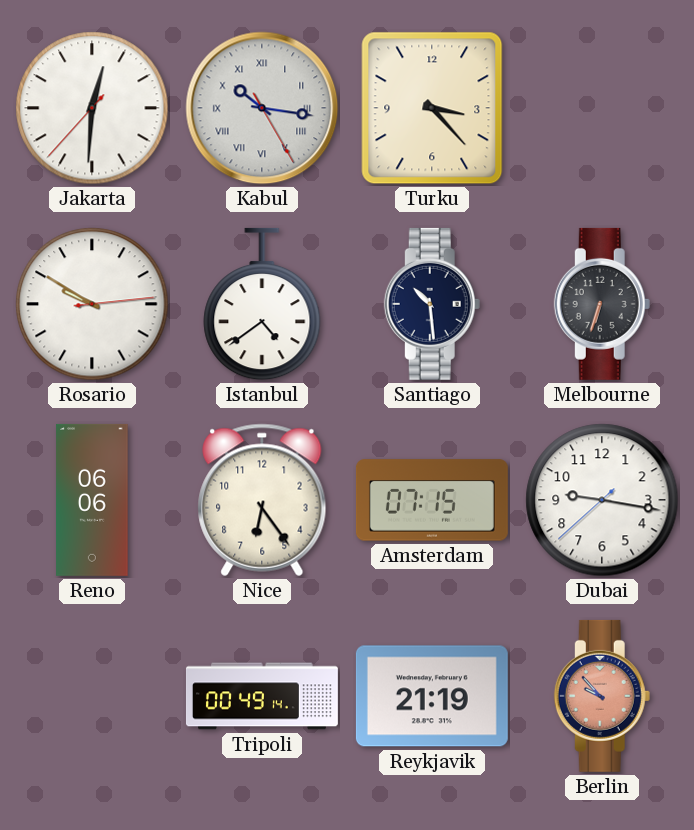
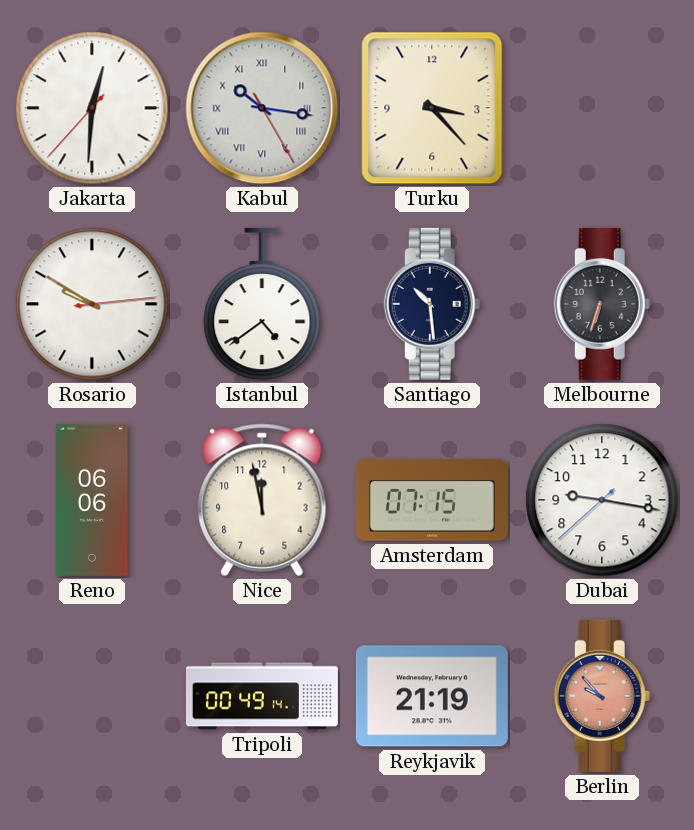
Nice: 6:24 -> 11:58
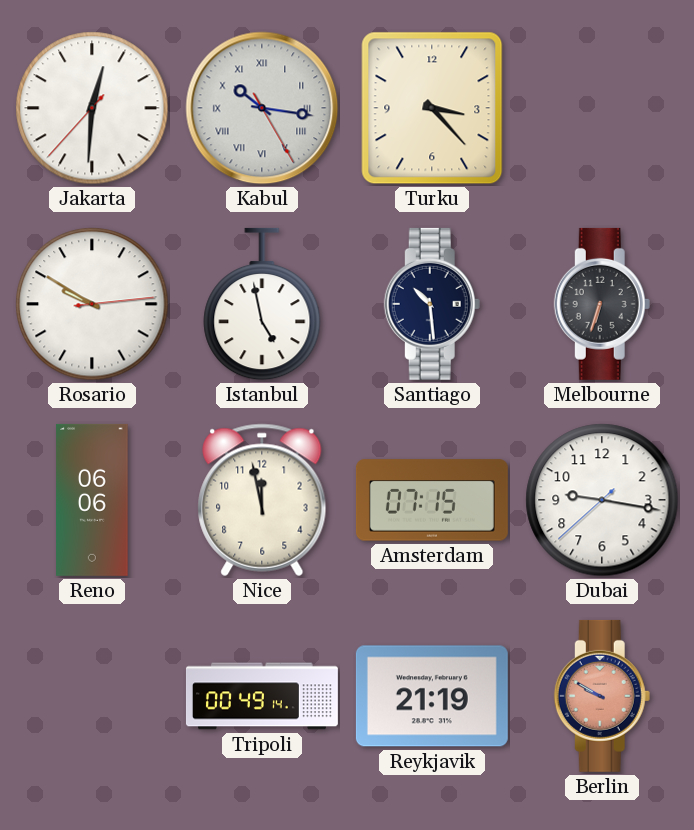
Istanbul: 4:39 -> 4:58
Berlin: 9:53 -> 9:50
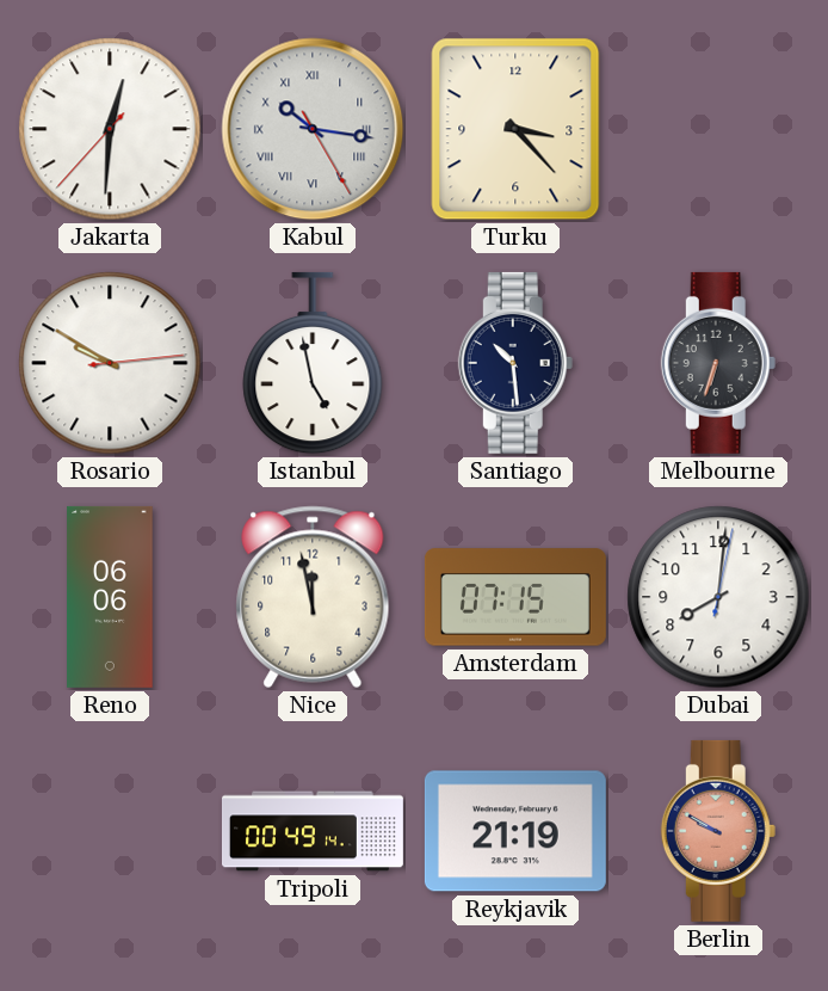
Dubai: 9:16 -> 8:01
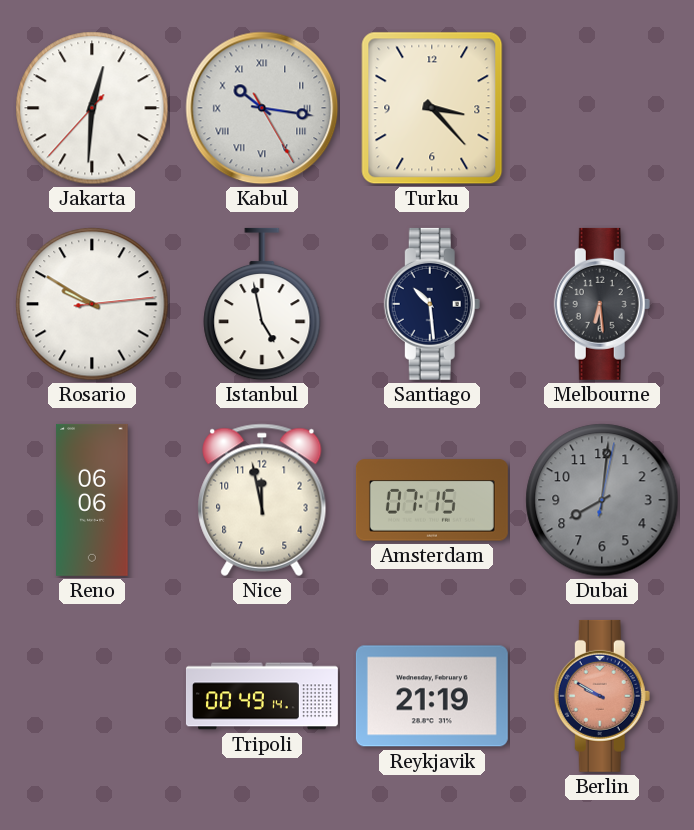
Melbourne: 6:33 -> 6:29
Dubai dial: white -> grey
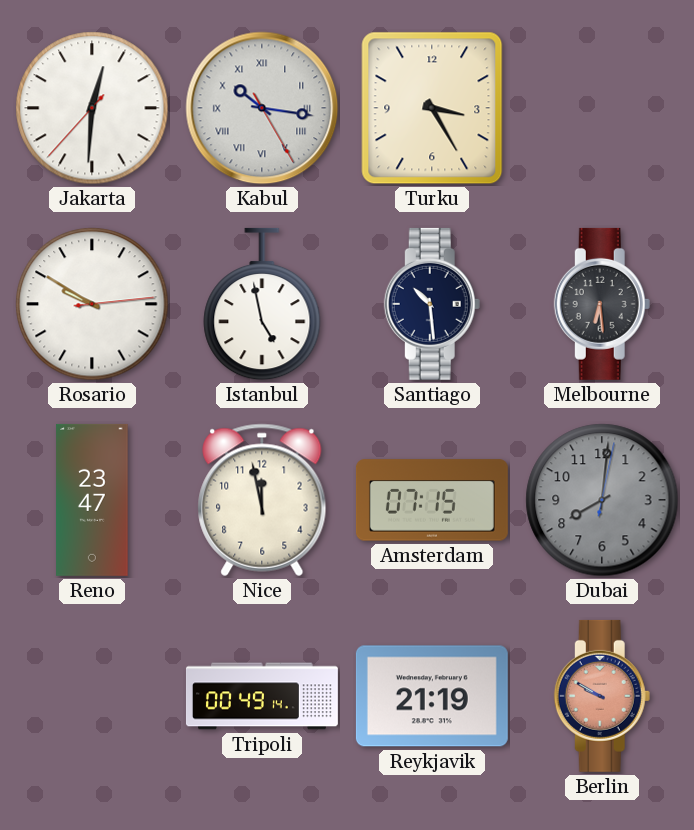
Turku: 3:23 -> 3:25
Reno: 06:06 -> 23:47
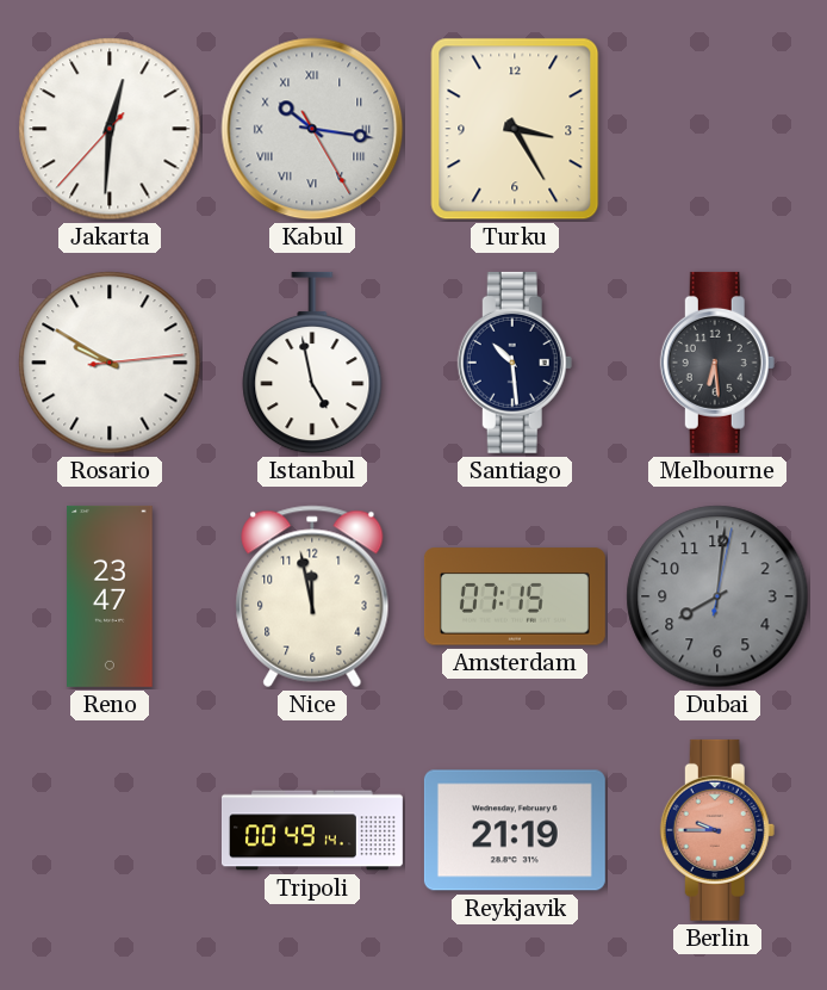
Berlin: 9:50 -> 9:45
